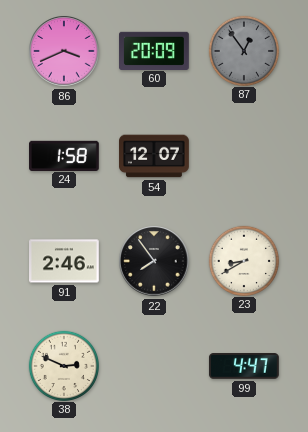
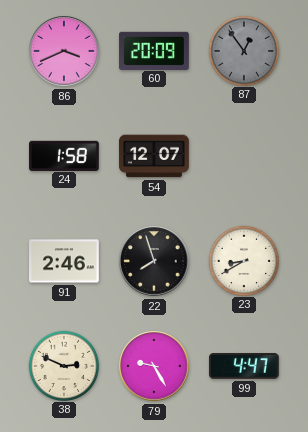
22: 7:54 -> 7:57
79: none -> 9:25
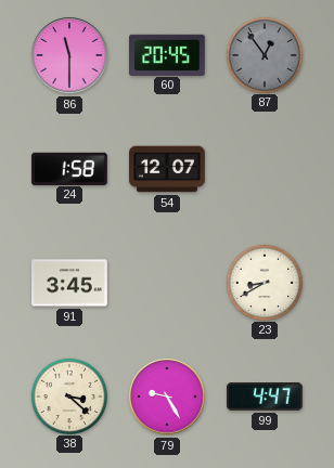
86: 3:41 -> 11:30
60: 20:09 -> 20:45
91: 2:46 -> 3:45
22: 7:57 -> none
38: 2:49 -> 3:22
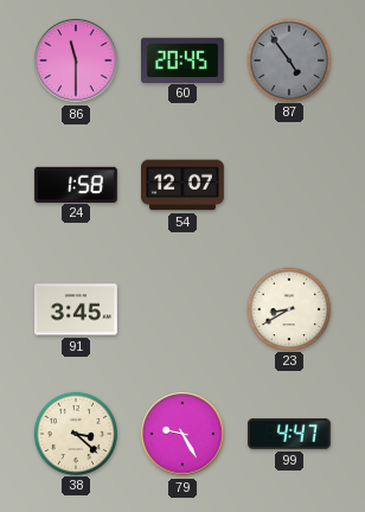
87: 12:54 -> 4:54
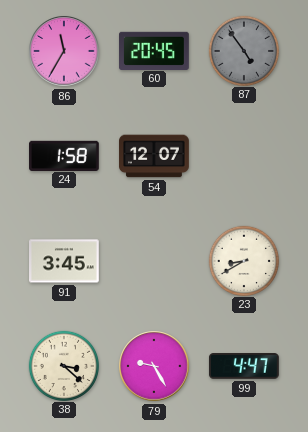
86: 11:30 -> 11:35
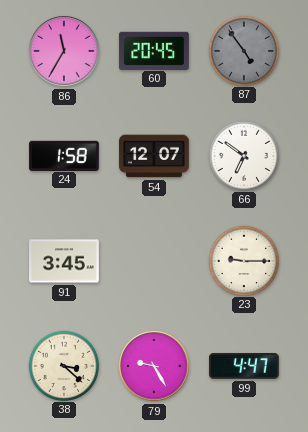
66: none -> 6:51
23: 8:40 -> 9:15
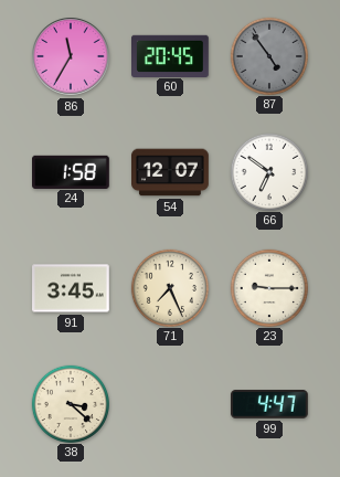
71: none -> 7:26
79: 9:25 -> none
